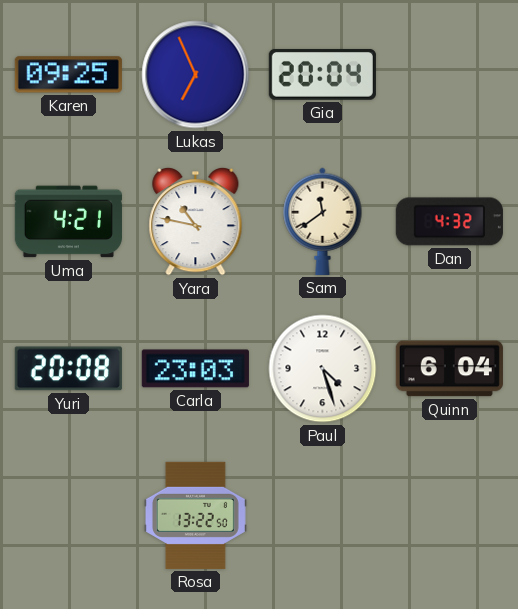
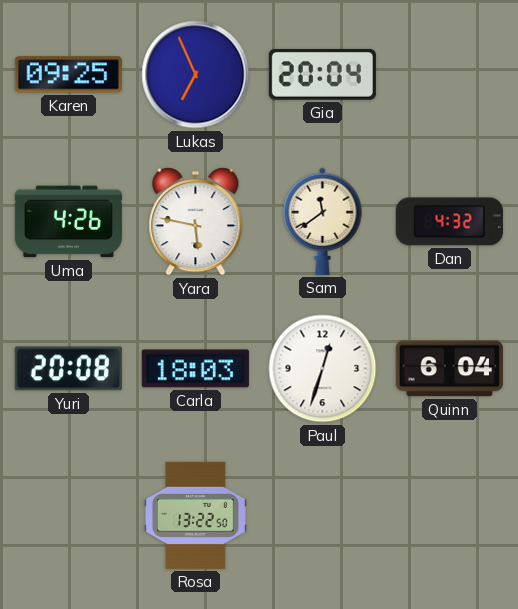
Uma: 4:21 -> 4:26
Yara: 10:47 -> 5:47
Carla: 23:03 -> 18:03
Paul: 4:27 -> 12:33
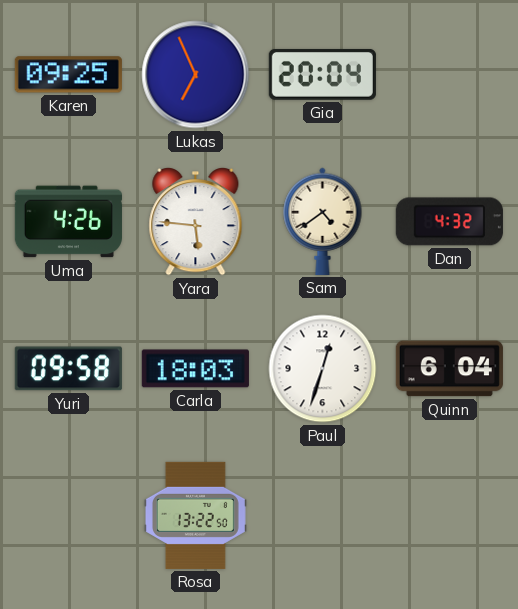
Yara: 5:47 -> 5:46
Sam: 11:39 -> 4:39
Yuri: 20:08 -> 09:58
